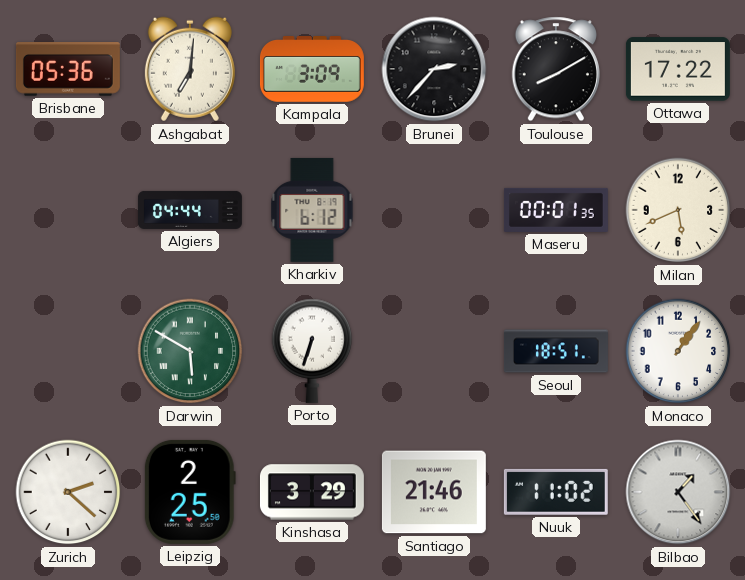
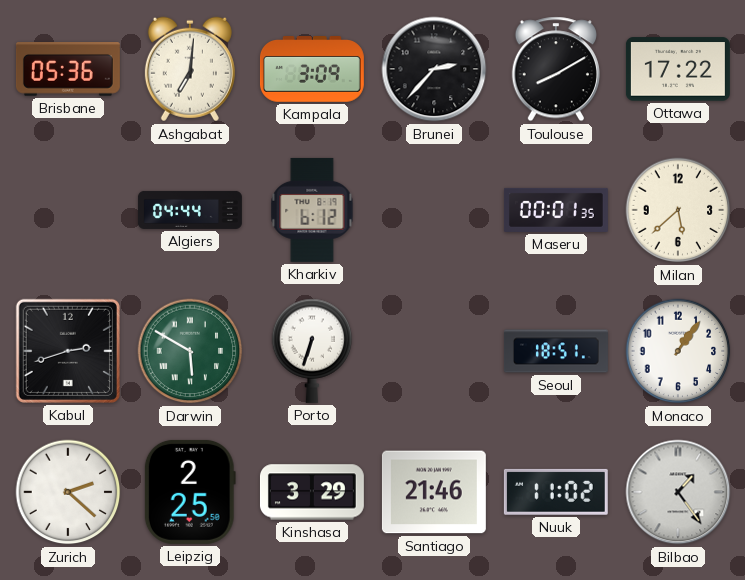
Milan: 5:41 -> 5:38
Kabul: none -> 2:42
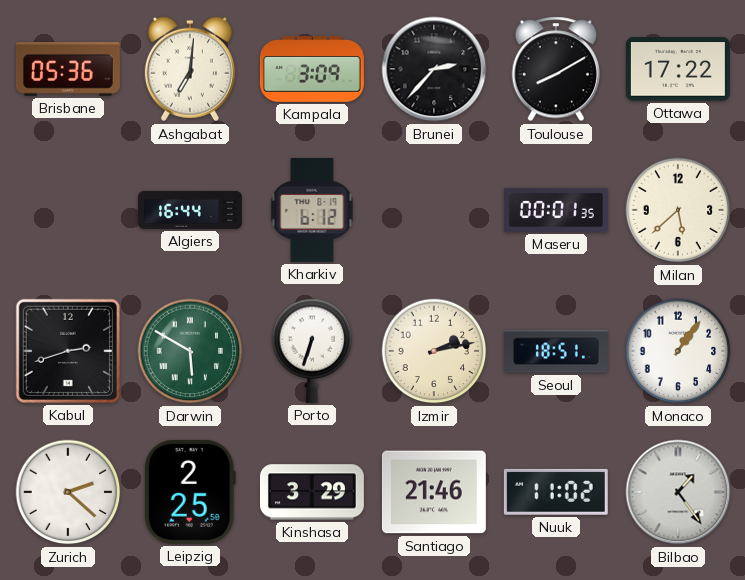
Algiers: 04:44 -> 16:44
Izmir: none -> 2:13
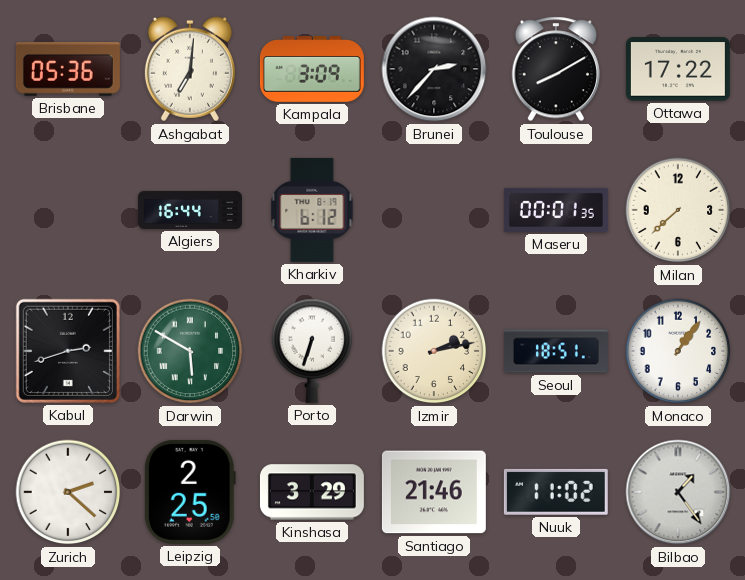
Milan: 5:38 -> 7:38
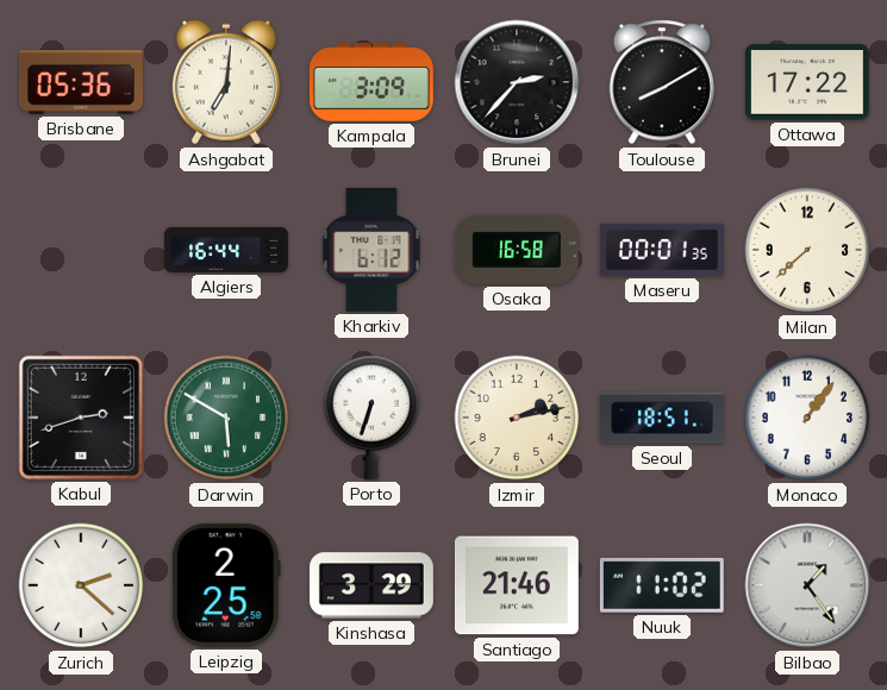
Osaka: none -> 16:58
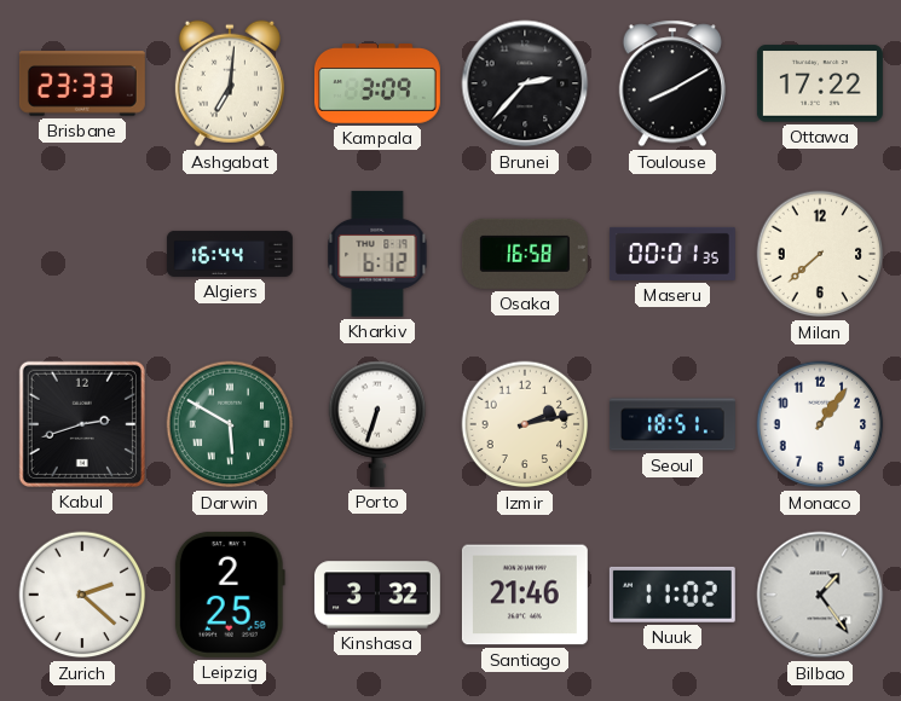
Brisbane: 05:36 -> 23:33
Kinshasa: 3:29 -> 3:32
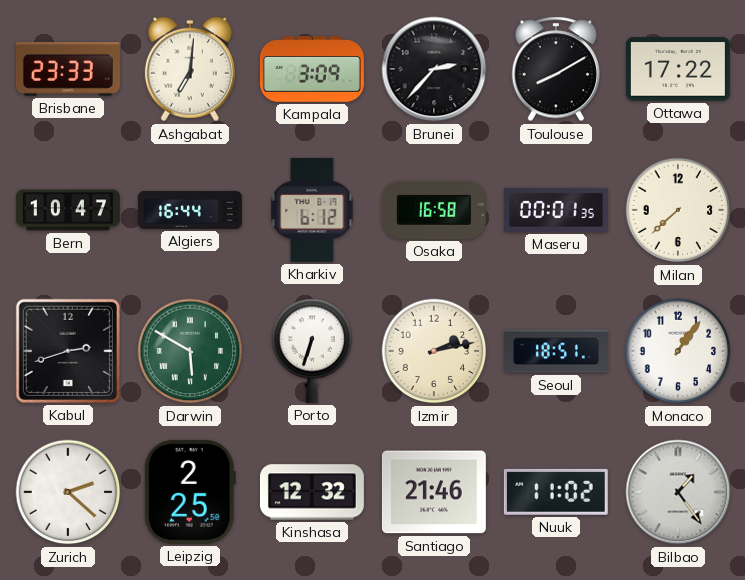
Bern: none -> 10:47
Kinshasa: 3:32 -> 12:32
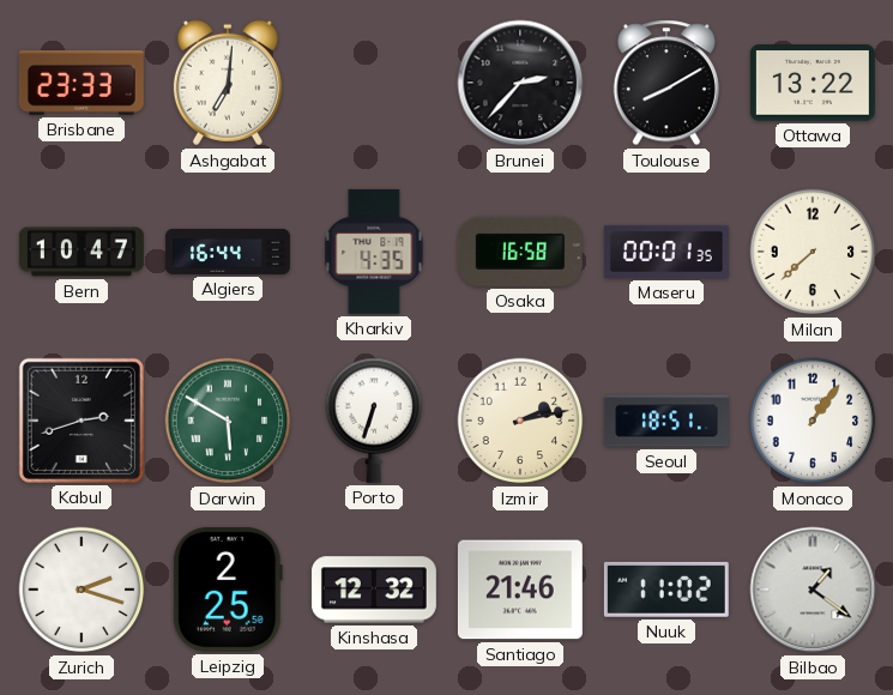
Kampala: 3:09 -> none
Ottawa: 17:22 -> 13:22
Kharkiv: 6:12 -> 4:35
Zurich: 2:22 -> 2:18
Bilbao: 1:24 -> 1:21
